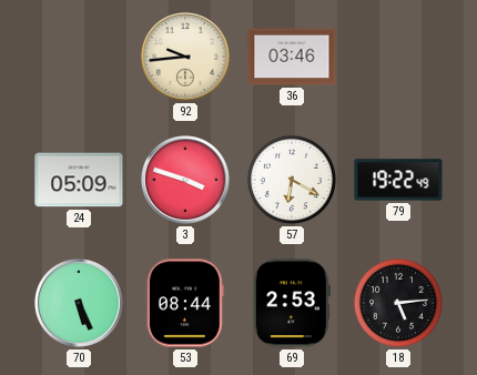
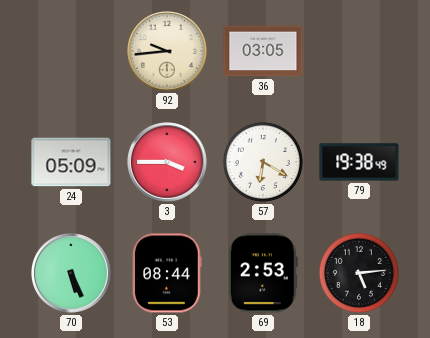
36: 03:46 -> 03:05
3: 3:48 -> 3:45
79: 19:22 -> 19:38
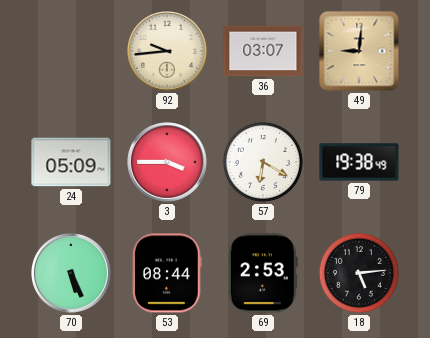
36: 03:05 -> 03:07
49: none -> 9:01
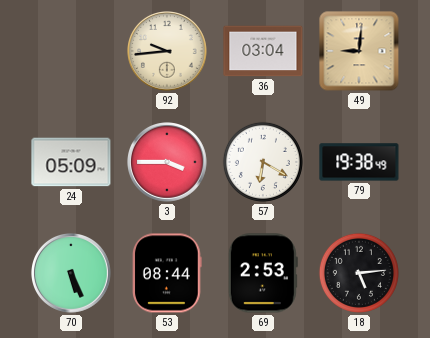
36: 03:07 -> 03:04
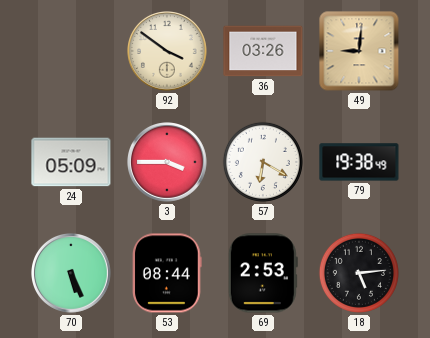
92: 9:44 -> 3:51
36: 03:04 -> 03:26
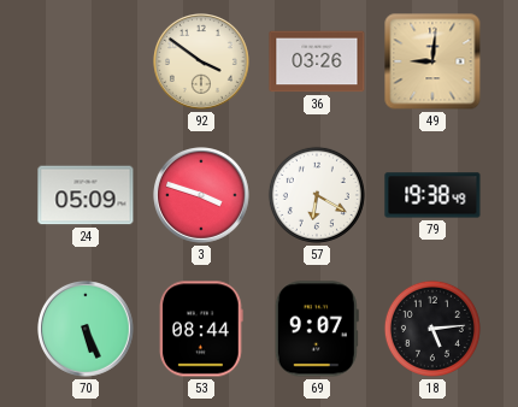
3: 3:45 -> 3:48
69: 2:53 -> 9:07
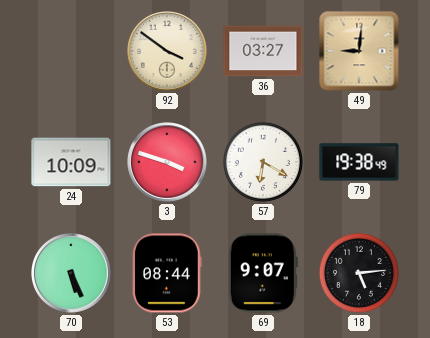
36: 03:26 -> 03:27
24: 05:09 -> 10:09
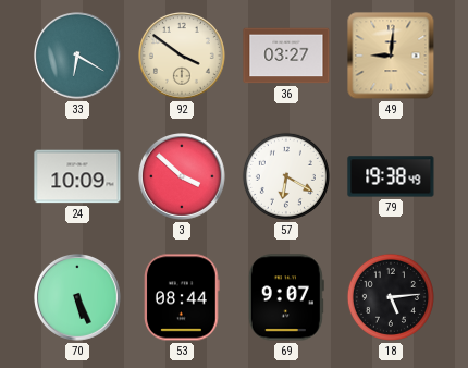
33: none -> 6:20
3: 3:48 -> 3:52
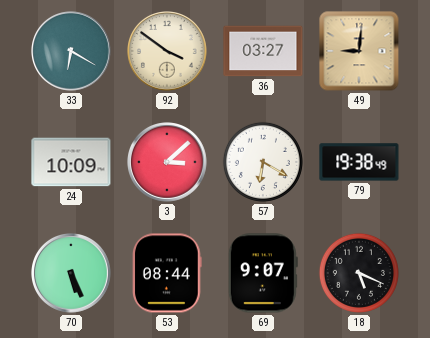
3: 3:52 -> 3:08
18: 5:14 -> 5:19
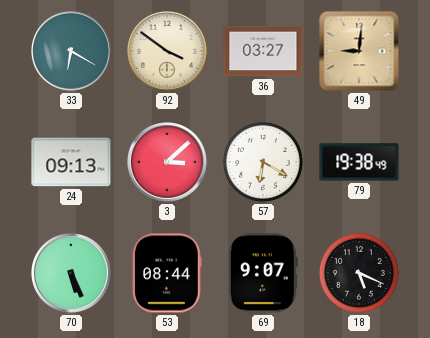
24: 10:09 -> 09:13
